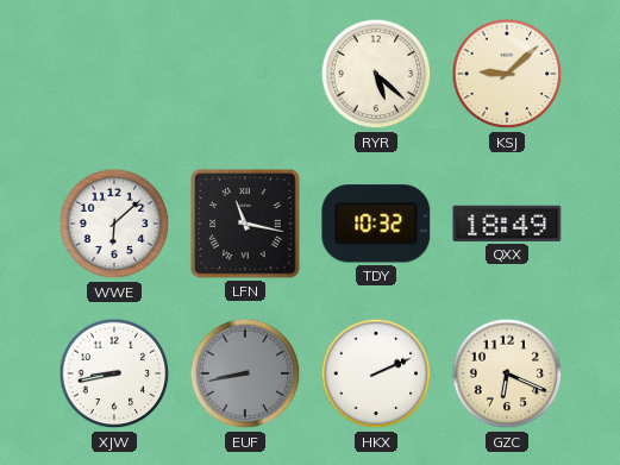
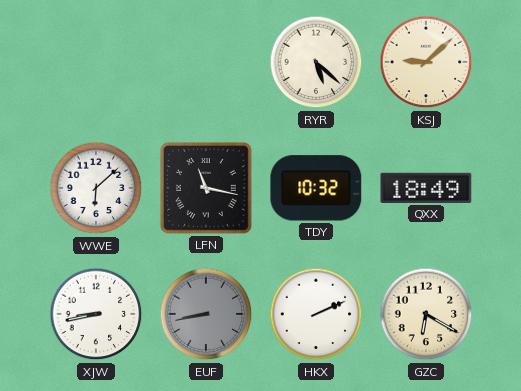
GZC: 6:19 -> 6:20
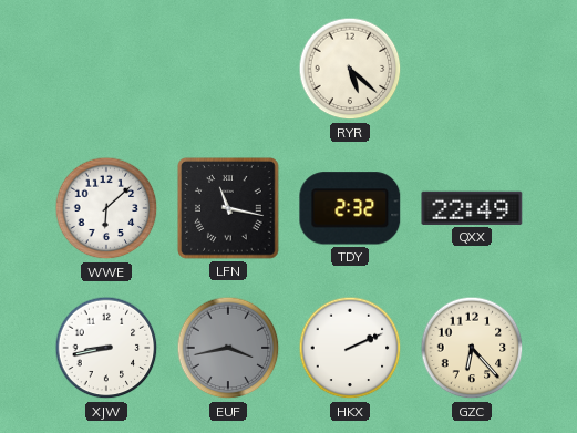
KSJ: 9:08 -> none
TDY: 10:32 -> 2:32
QXX: 18:49 -> 22:49
EUF: 8:43 -> 3:43
GZC: 6:20 -> 6:23
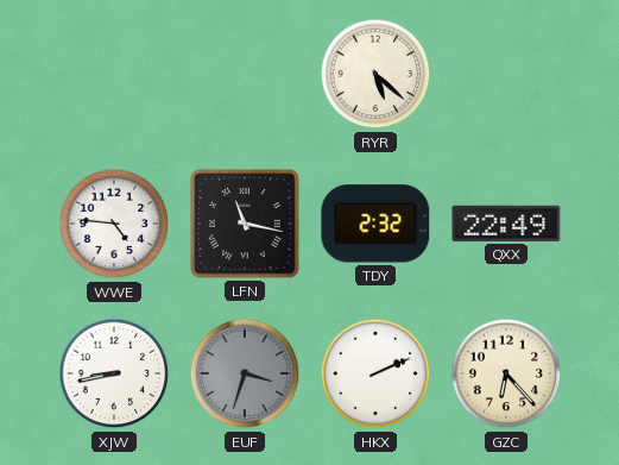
WWE: 6:08 -> 4:46
EUF: 3:43 -> 3:33
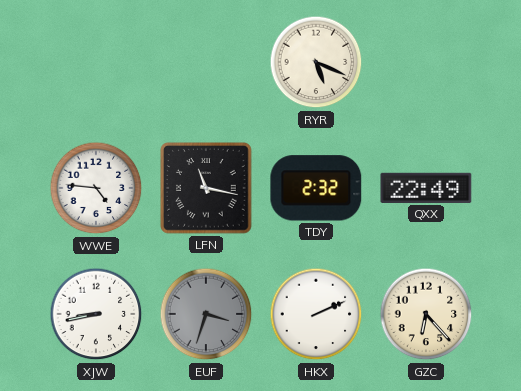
RYR: 5:22 -> 5:19
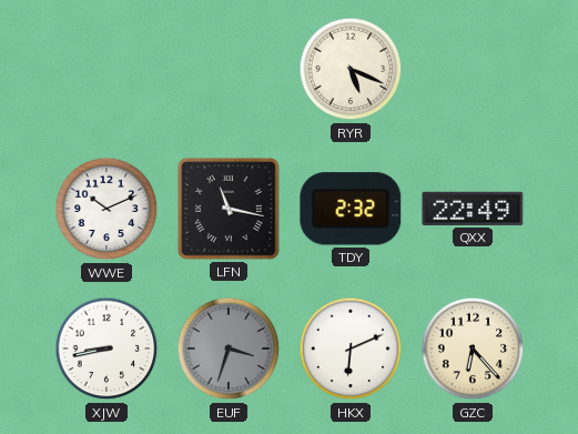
WWE: 4:46 -> 10:11
HKX: 2:11 -> 6:11
